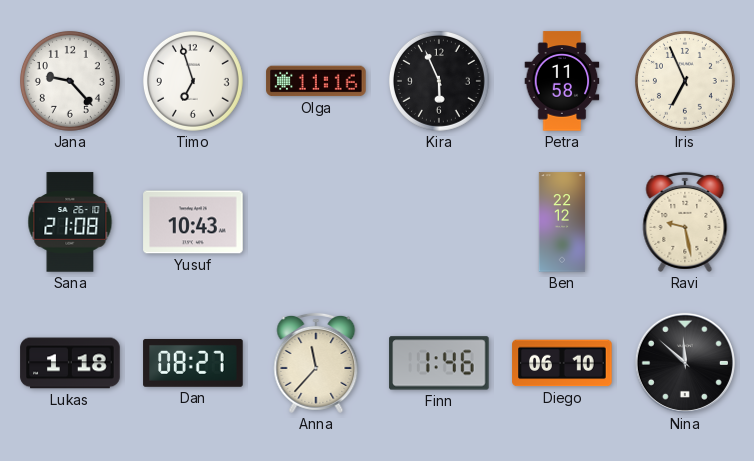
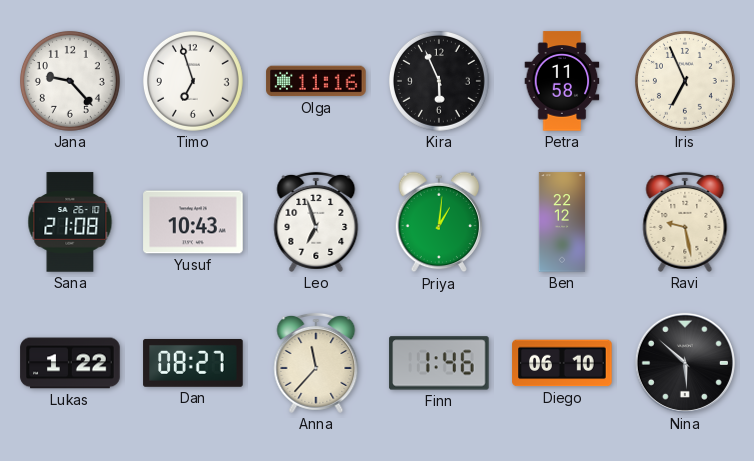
Leo: none -> 6:57
Priya: none -> 1:01
Lukas: 1:18 -> 1:22
Nina: 11:52 -> 5:52
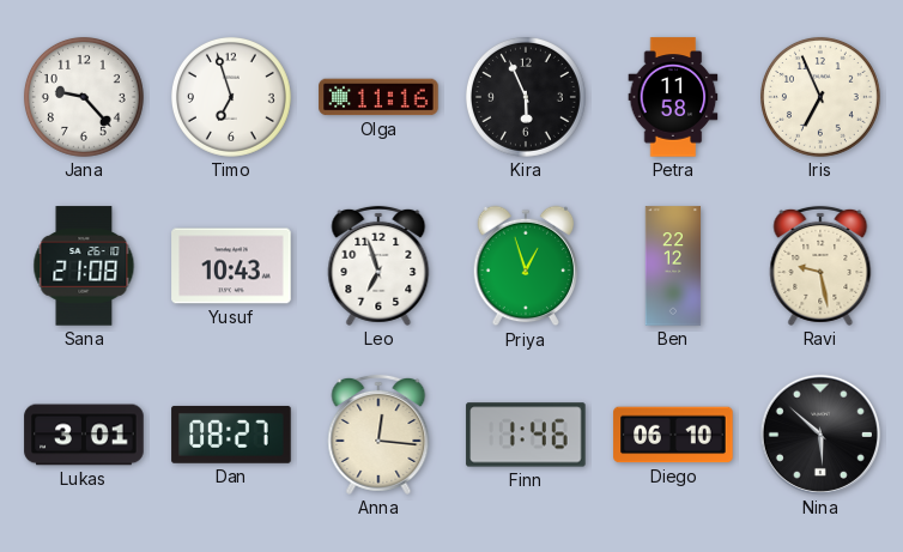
Priya: 1:01 -> 12:57
Lukas: 1:22 -> 3:01
Anna: 11:37 -> 12:16
